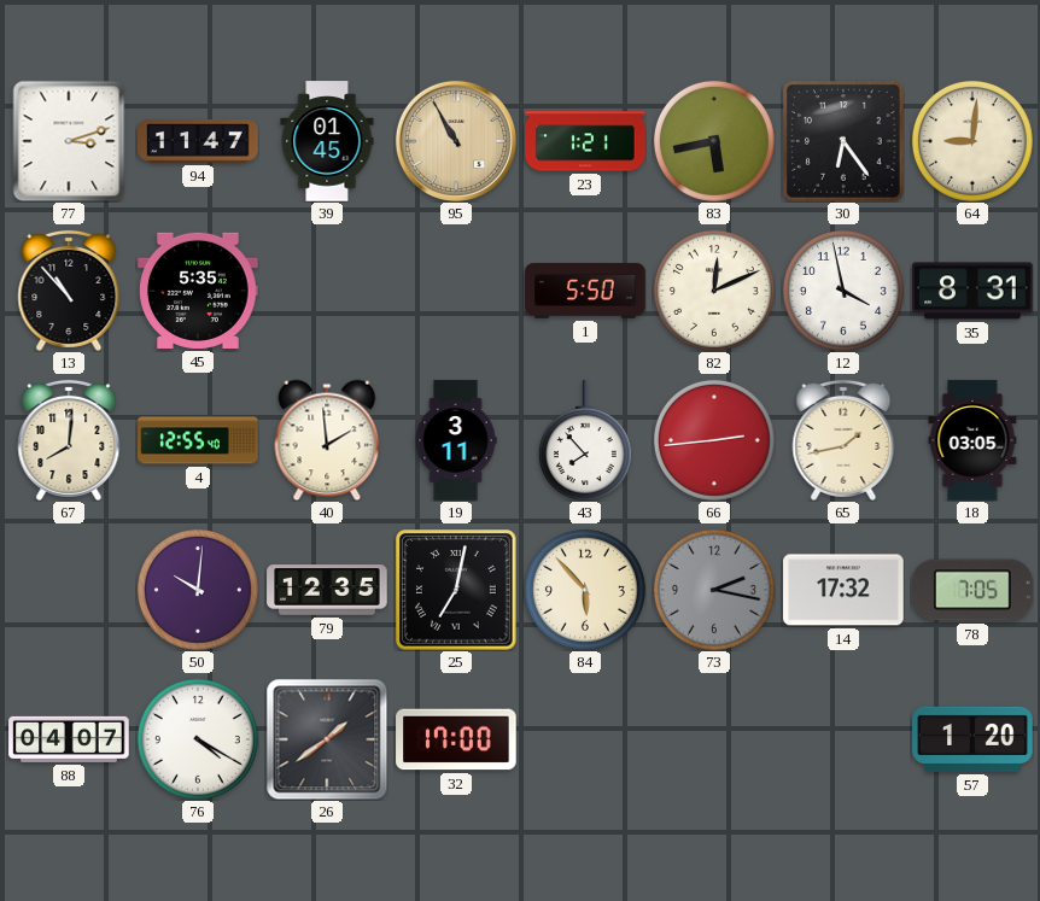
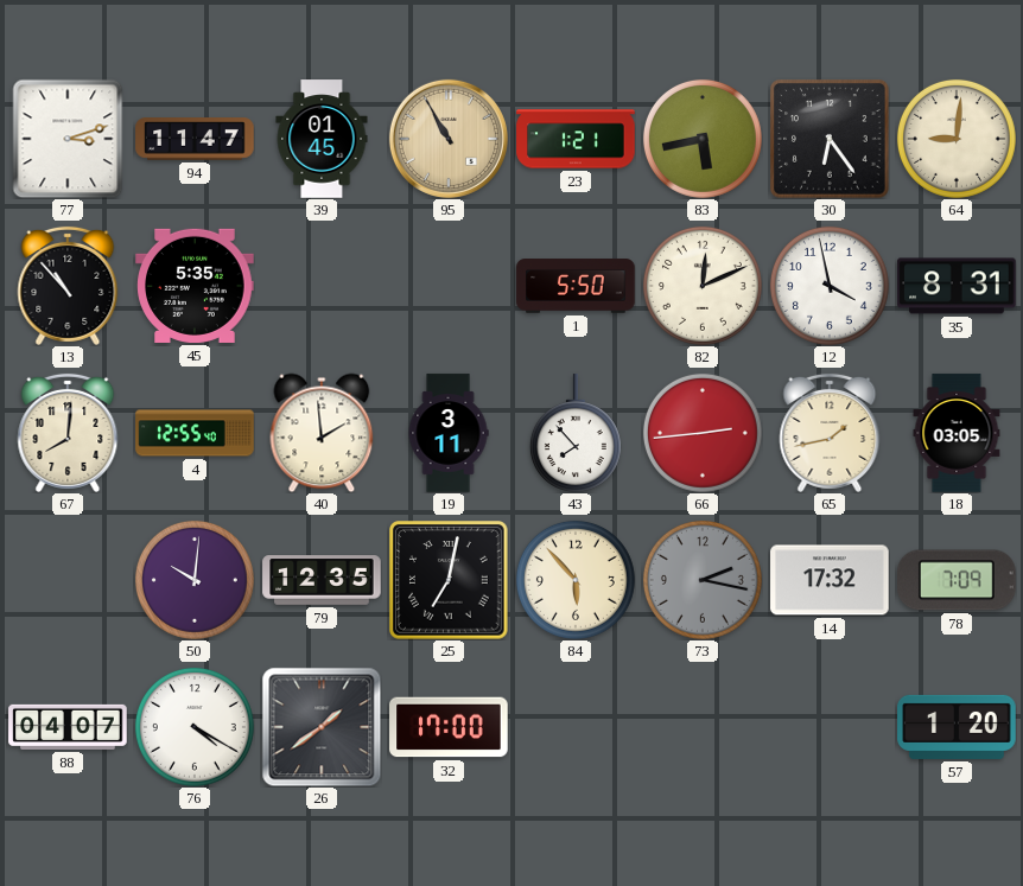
78: 7:05 -> 7:09
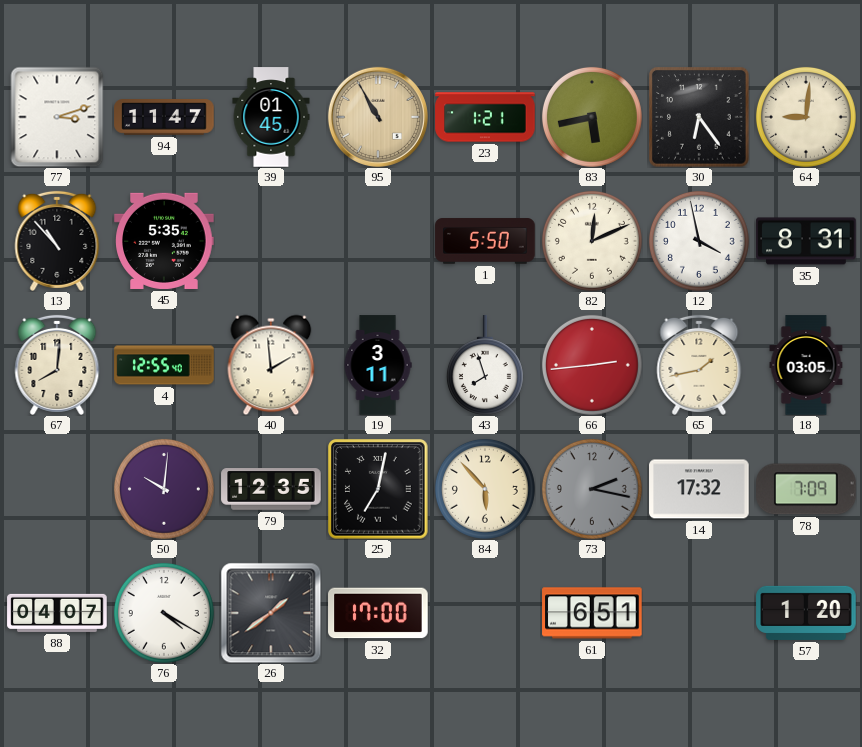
43: 7:53 -> 7:57
61: none -> 6:51
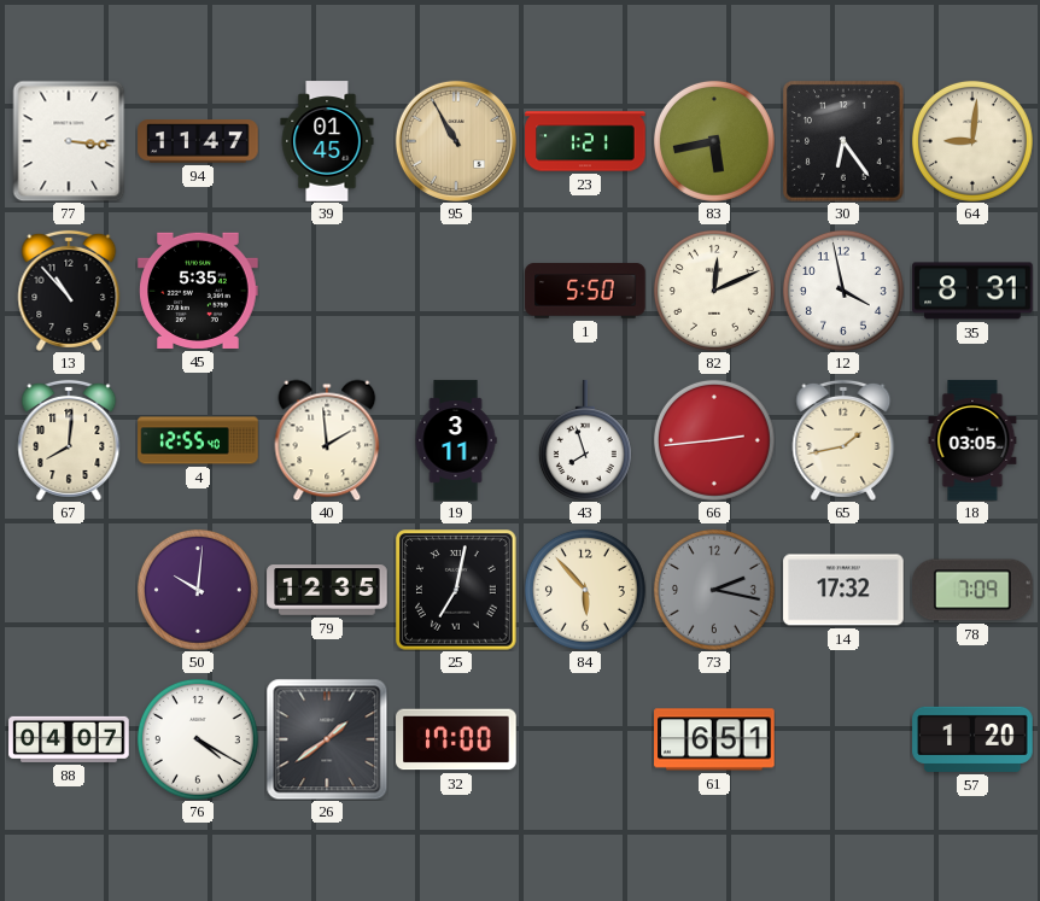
77: 3:12 -> 3:16
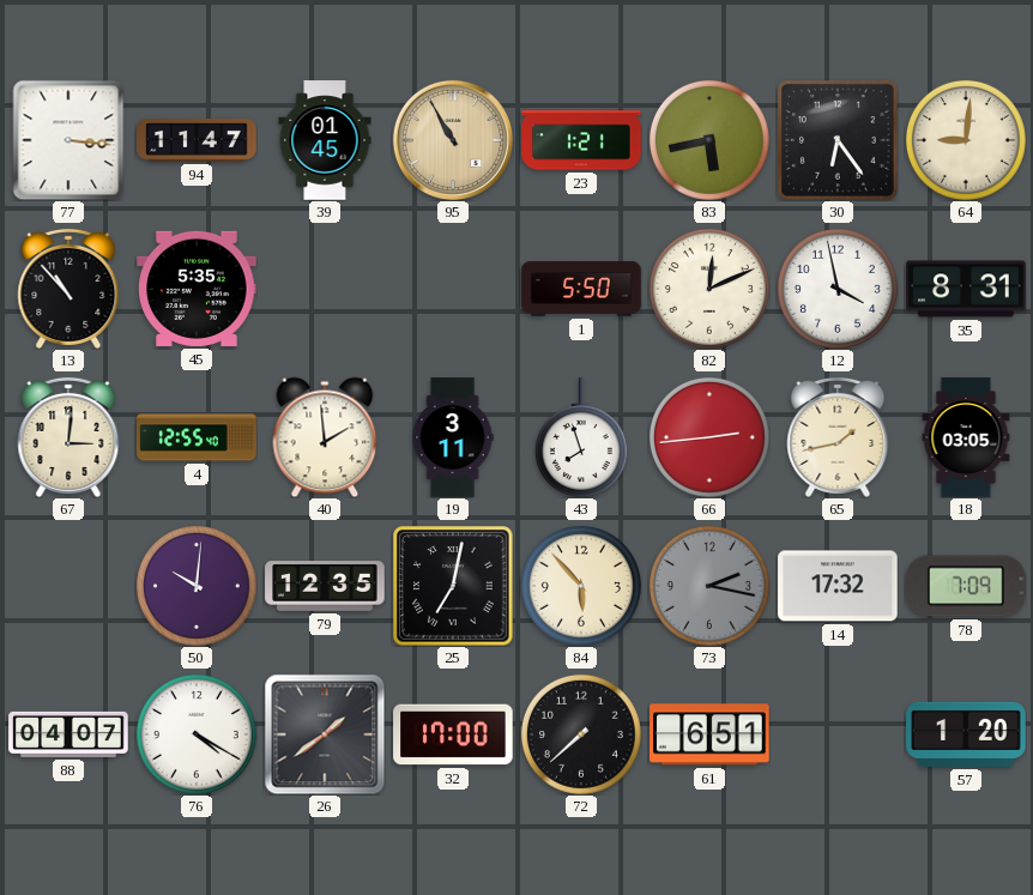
67: 8:01 -> 3:01
72: none -> 7:38
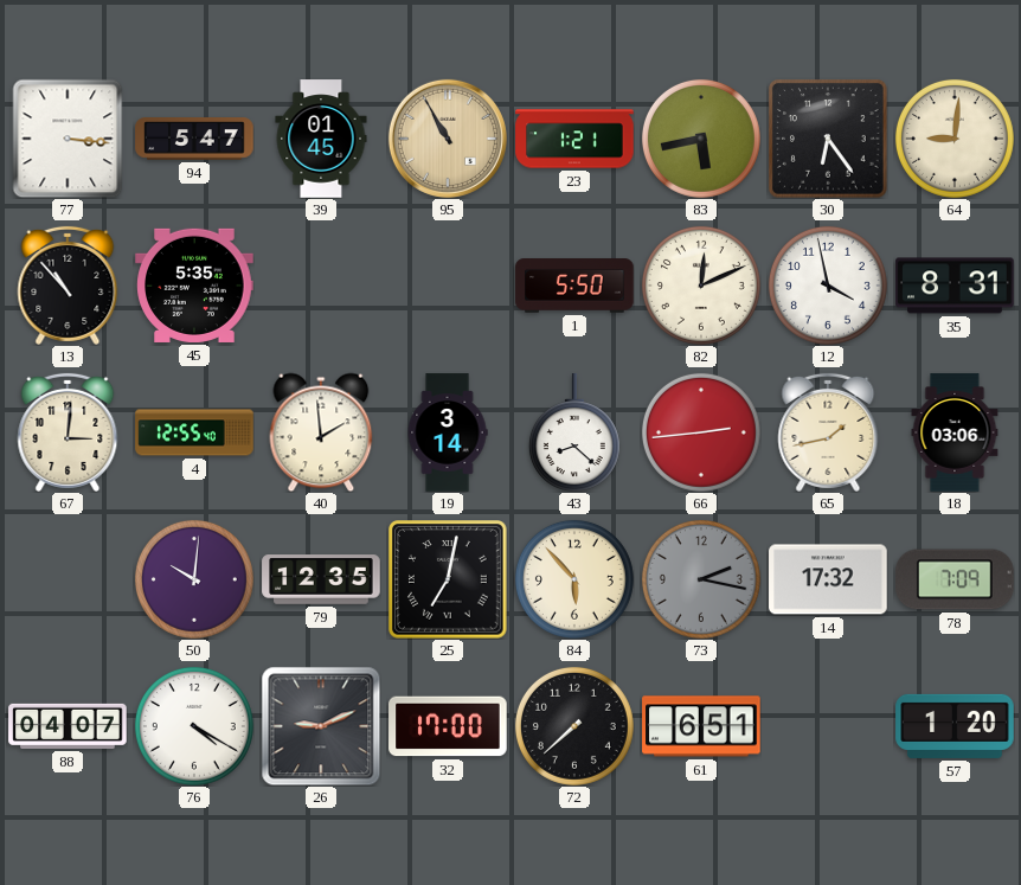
94: 11:47 -> 5:47
19: 3:11 -> 3:14
43: 7:57 -> 8:22
18: 03:05 -> 03:06
26: 1:39 -> 9:11
